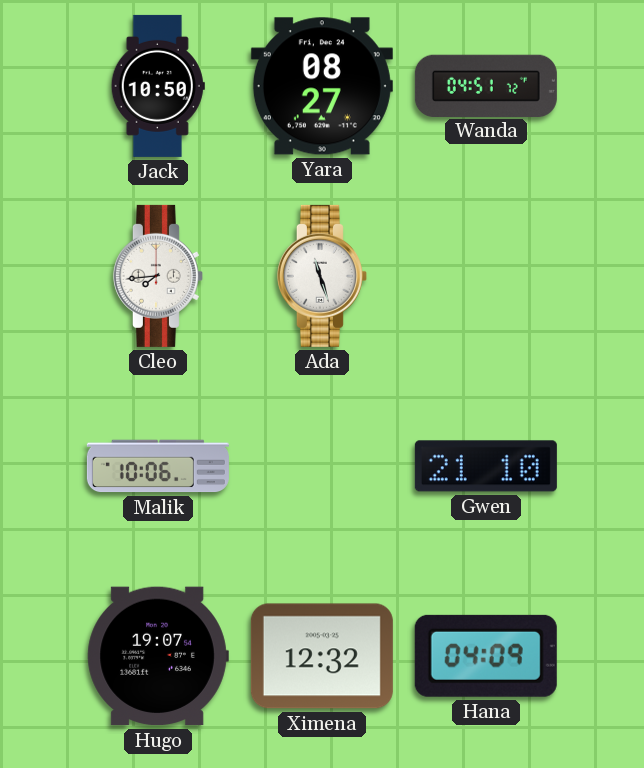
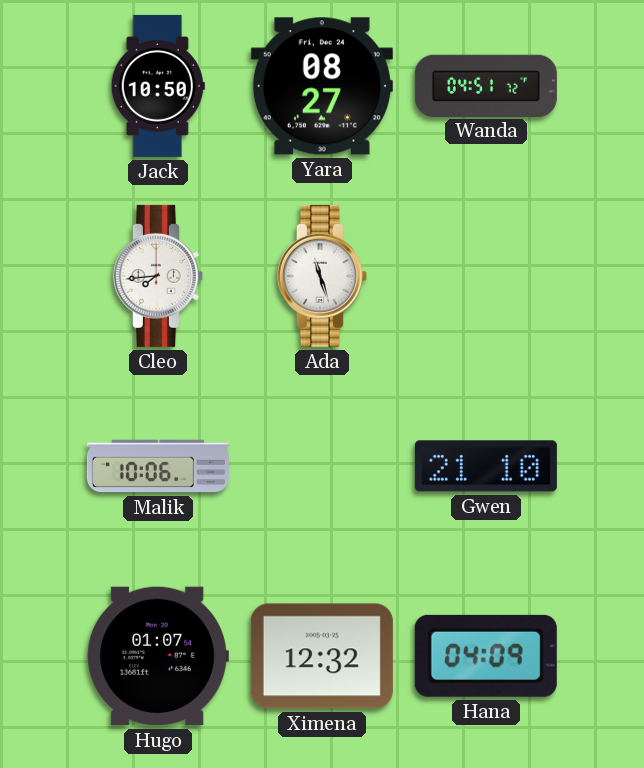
Hugo: 19:07 -> 01:07
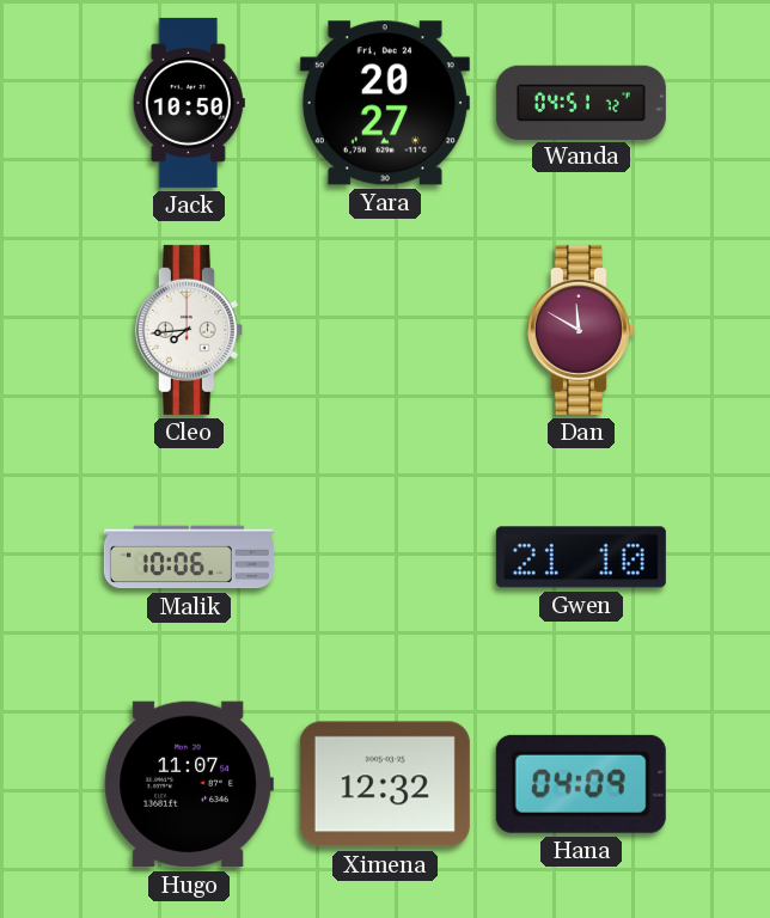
Yara: 08:27 -> 20:27
Ada: 11:27 -> none
Dan: none -> 11:50
Hugo: 01:07 -> 11:07
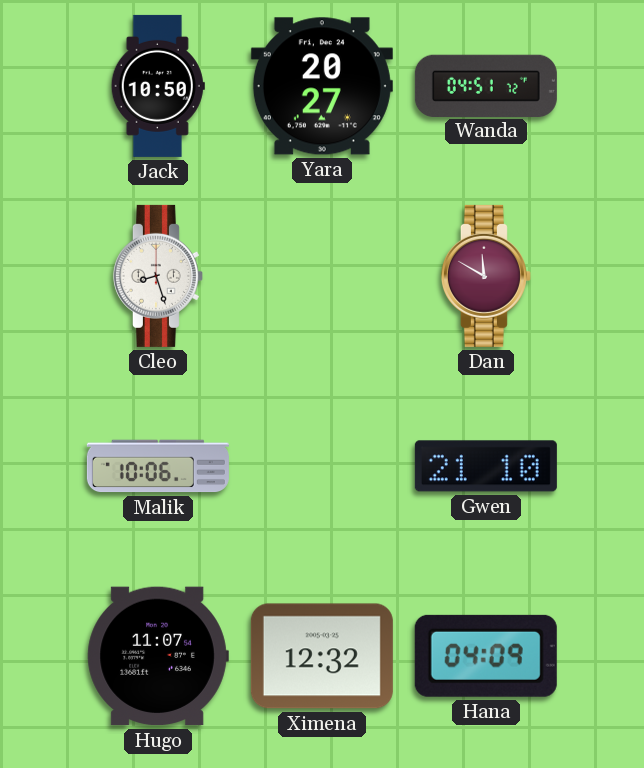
Cleo: 7:44 -> 8:27
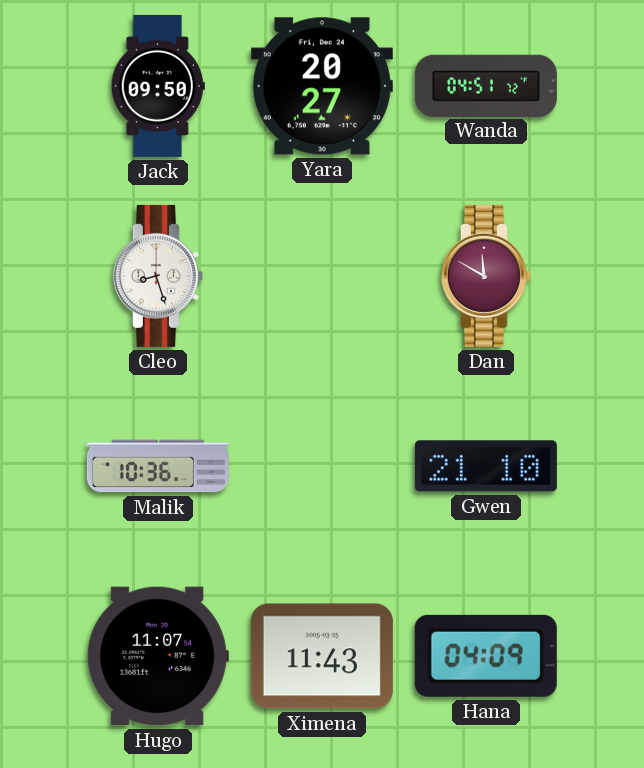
Jack: 10:50 -> 09:50
Malik: 10:06 -> 10:36
Ximena: 12:32 -> 11:43
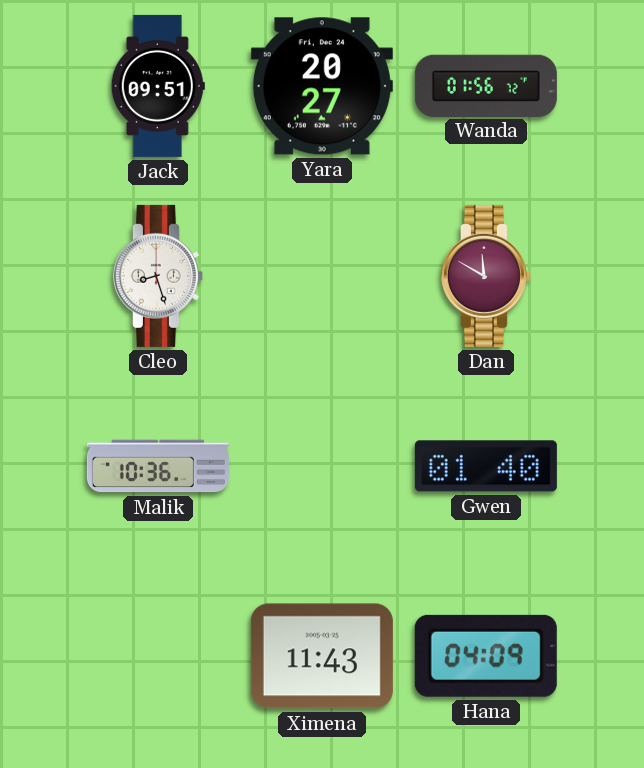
Jack: 09:50 -> 09:51
Wanda: 04:51 -> 01:56
Gwen: 21:10 -> 01:40
Hugo: 11:07 -> none
